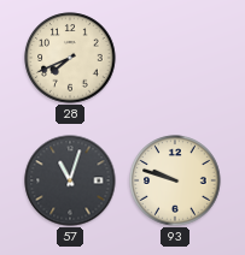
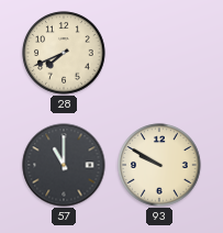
57: 11:03 -> 11:00
93: 9:48 -> 9:50
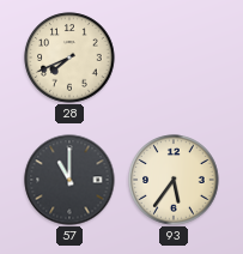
93: 9:50 -> 5:36
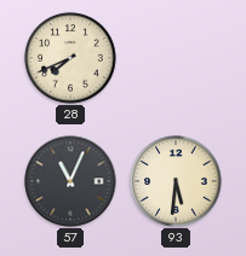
57: 11:00 -> 11:04
93: 5:36 -> 5:31
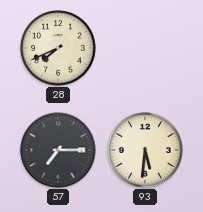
57: 11:04 -> 7:15
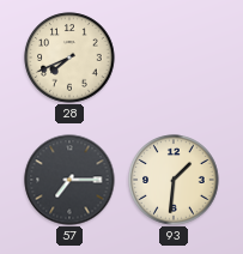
93: 5:31 -> 1:31
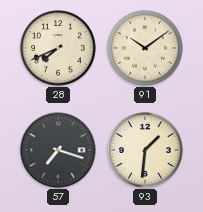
91: none -> 10:09
57: 7:15 -> 7:18
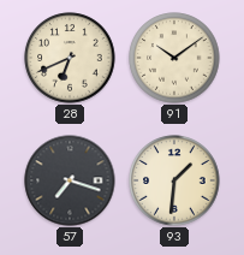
28: 7:41 -> 6:41
